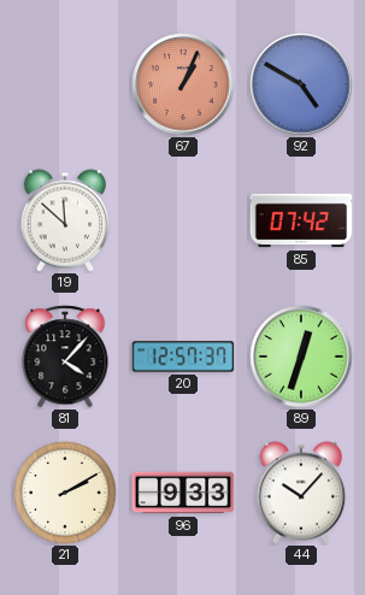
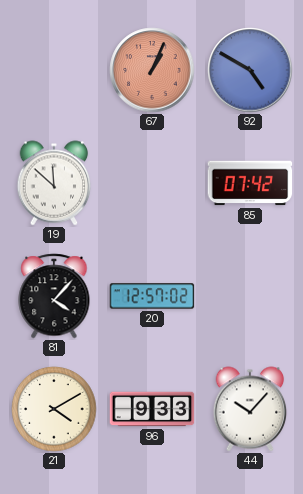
20: 12:57:37 -> 12:57:02
89: 12:33 -> none
21: 2:10 -> 4:10
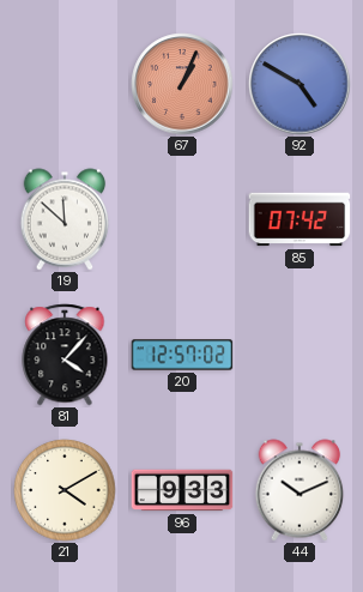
44: 10:07 -> 10:11
